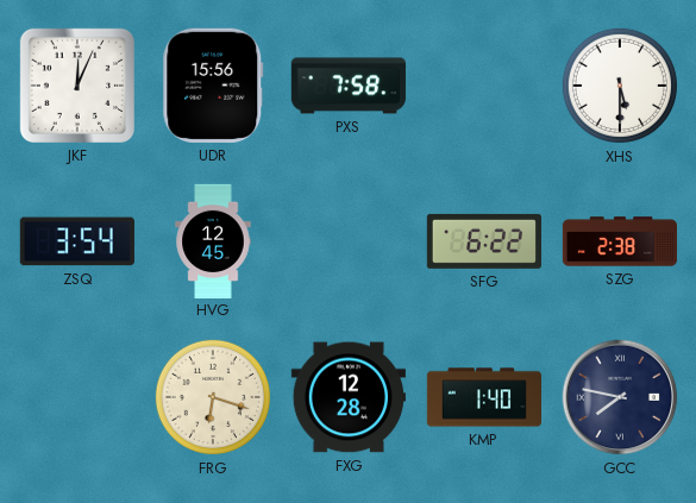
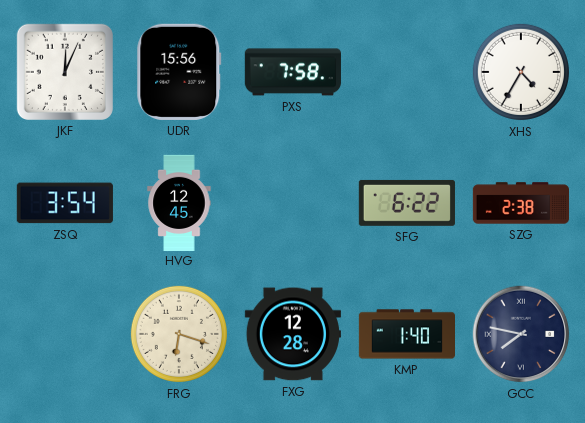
XHS: 5:30 -> 4:35
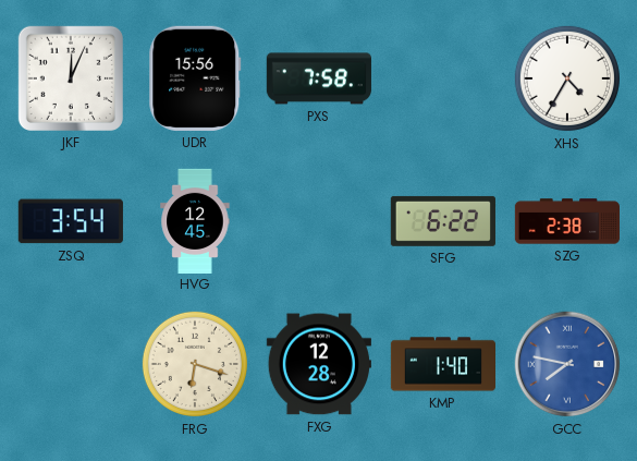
GCC dial: navy -> blue
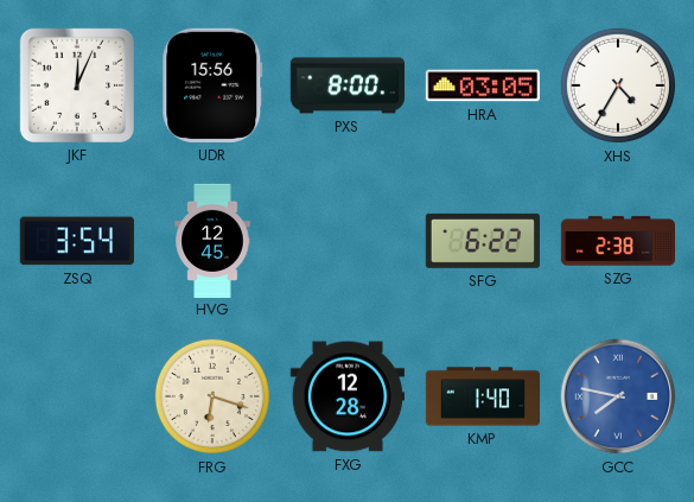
PXS: 7:58 -> 8:00
HRA: none -> 03:05
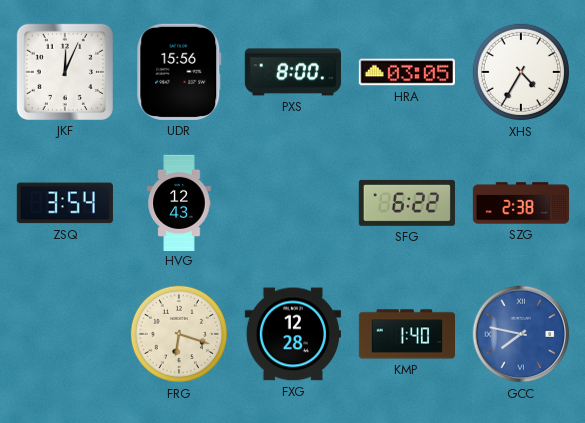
HVG: 12:45 -> 12:43
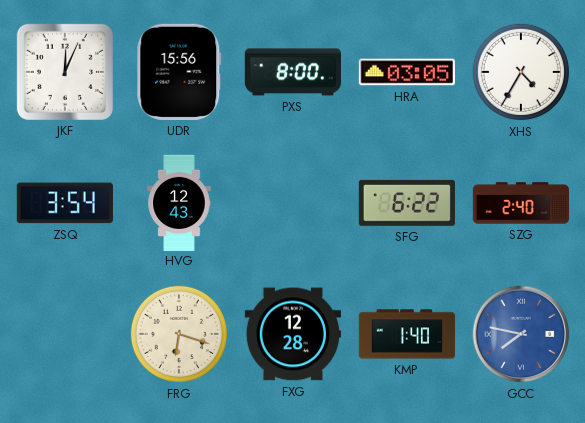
SZG: 2:38 -> 2:40
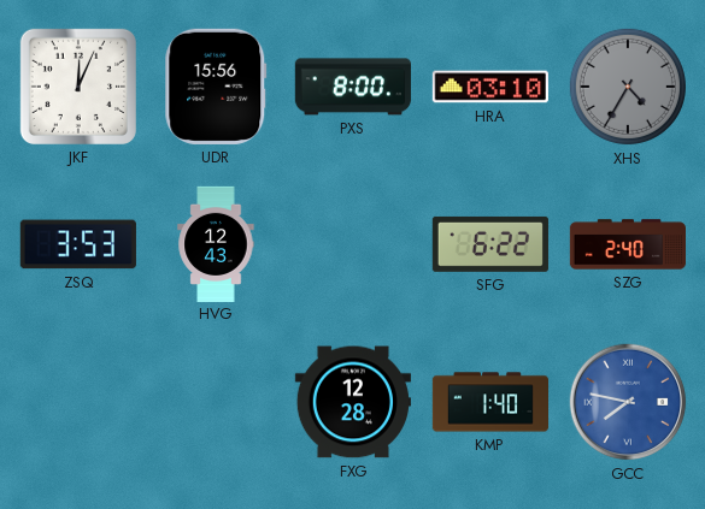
HRA: 03:05 -> 03:10
XHS dial: white -> grey
ZSQ: 3:54 -> 3:53
FRG: 6:18 -> none
